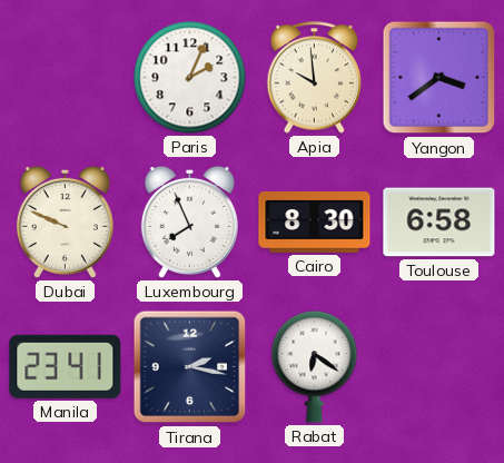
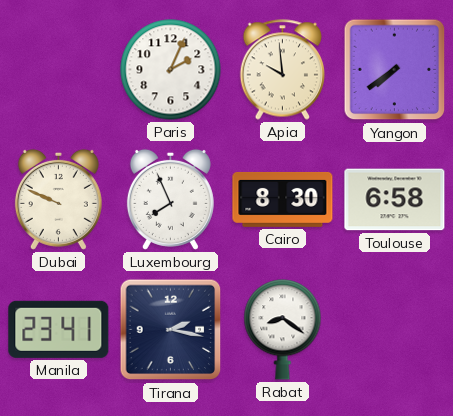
Yangon: 3:39 -> 7:39
Rabat: 6:21 -> 8:21
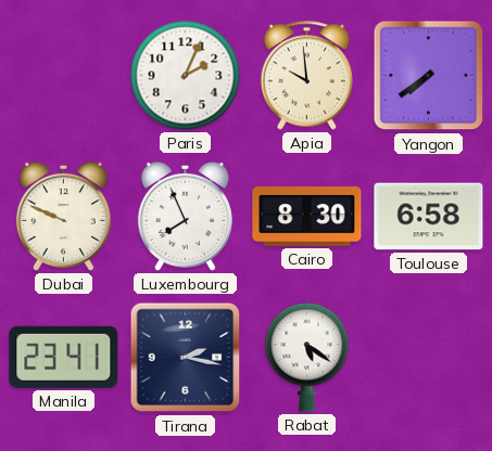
Rabat: 8:21 -> 5:21
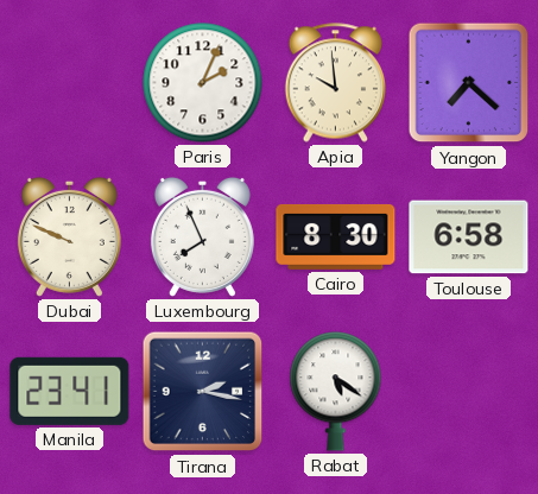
Yangon: 7:39 -> 7:22
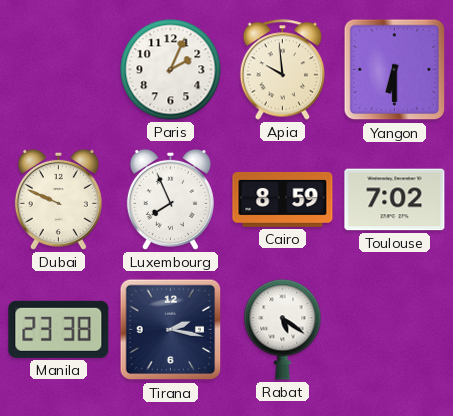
Yangon: 7:22 -> 6:30
Cairo: 8:30 -> 8:59
Toulouse: 6:58 -> 7:02
Manila: 23:41 -> 23:38
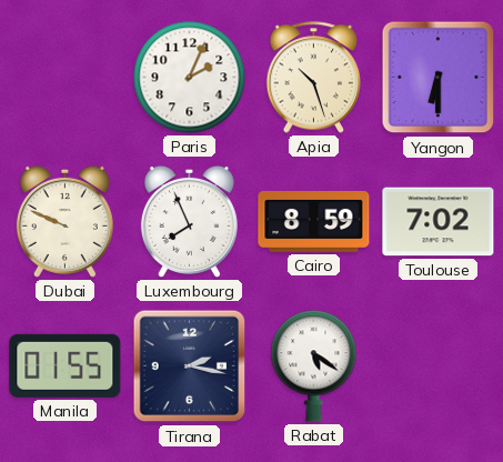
Apia: 9:59 -> 10:27
Manila: 23:38 -> 01:55
